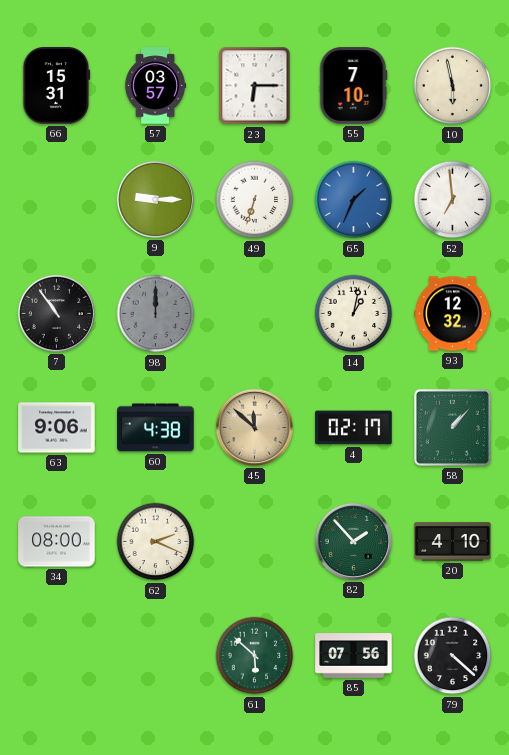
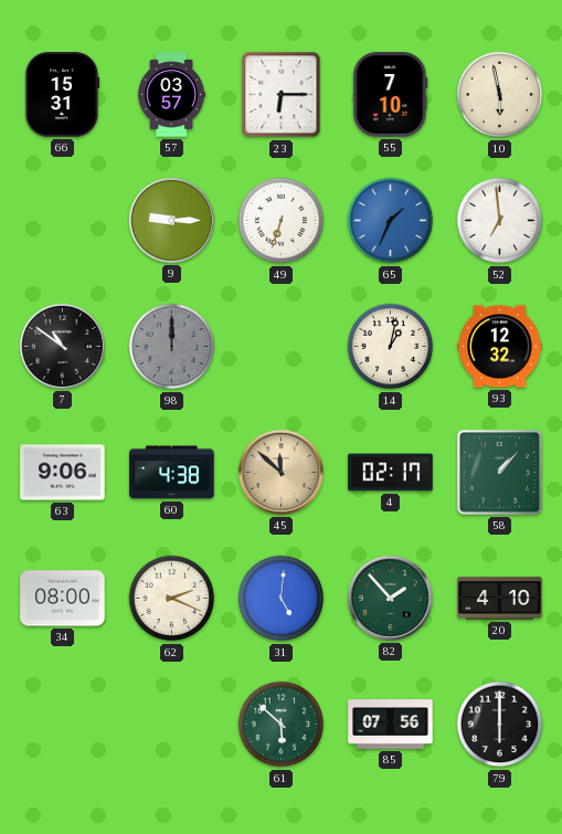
7: 10:54 -> 10:51
31: none -> 5:01
79: 4:22 -> 6:00
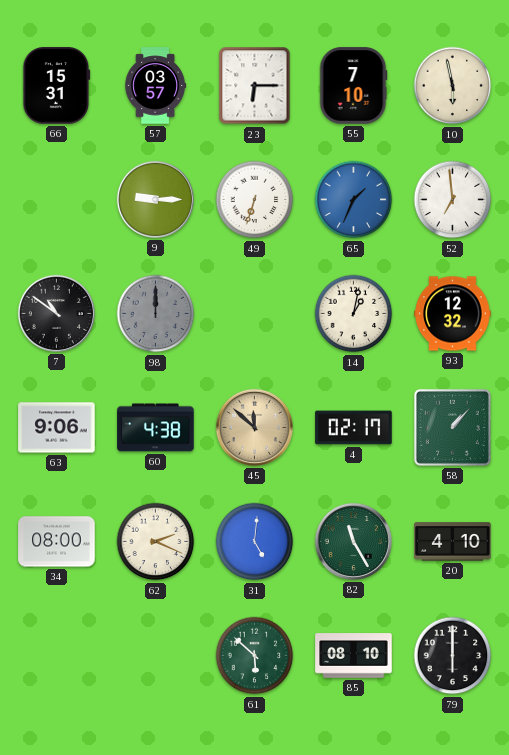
82: 1:53 -> 11:25
85: 07:56 -> 08:10
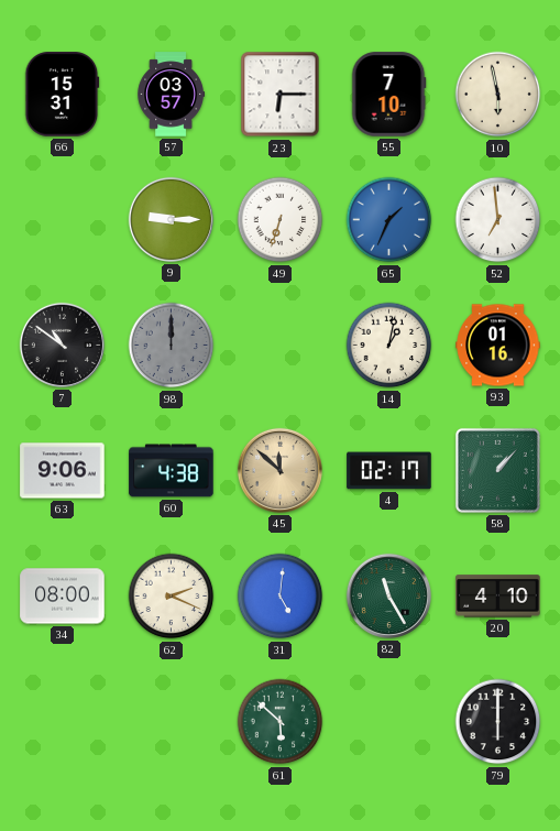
93: 12:32 -> 01:16
85: 08:10 -> none
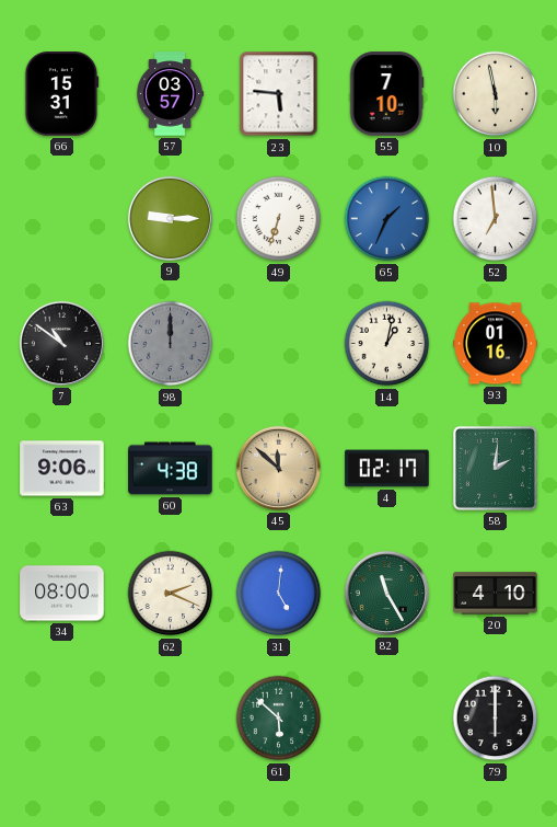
23: 6:15 -> 5:46
58: 1:07 -> 2:01
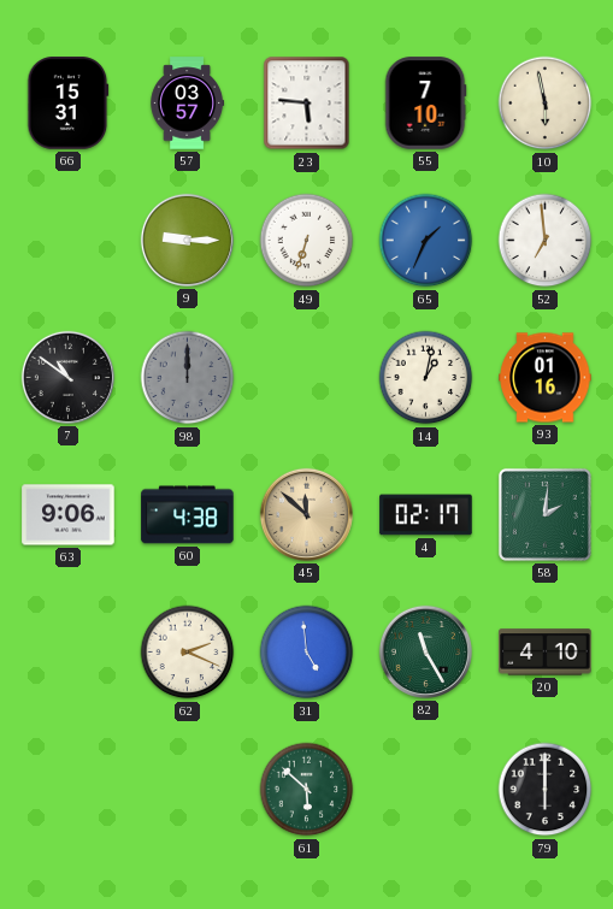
34: 08:00 -> none
31: 5:01 -> 4:59
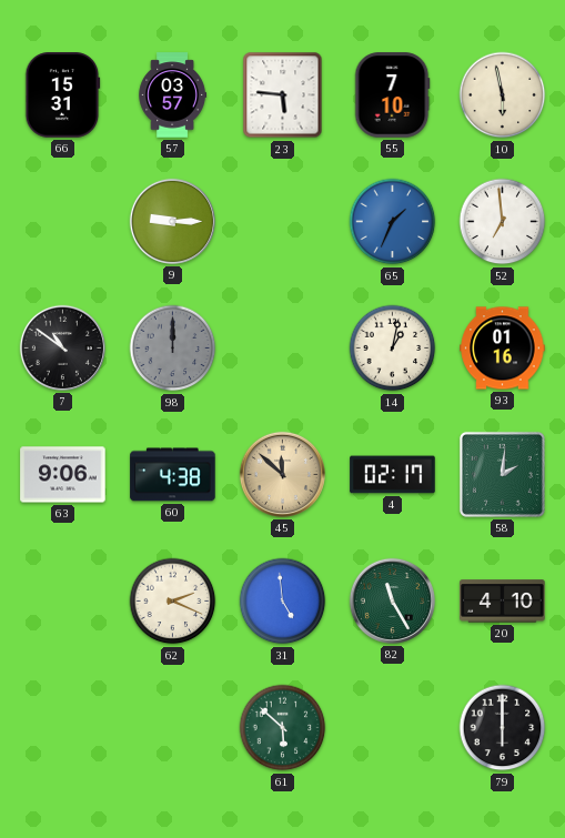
49: 6:33 -> none
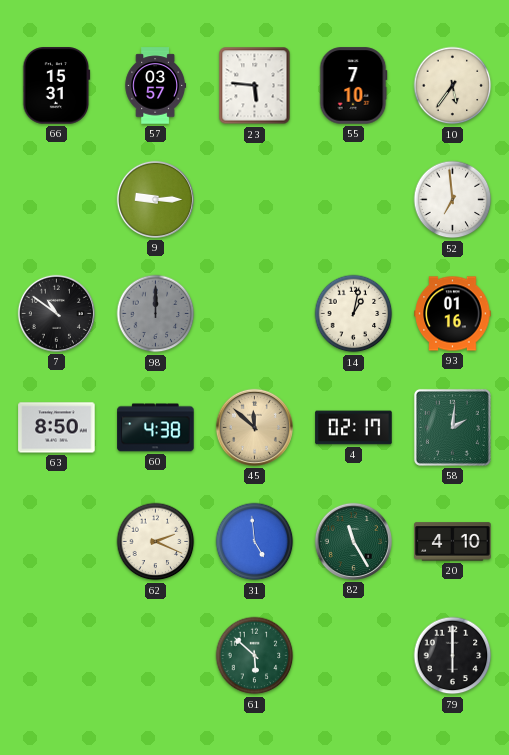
10: 5:58 -> 5:36
65: 1:34 -> none
63: 9:06 -> 8:50
